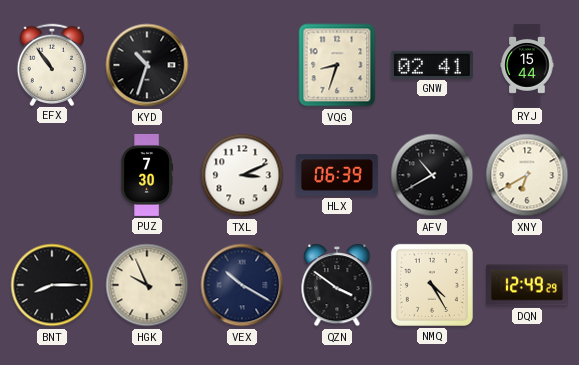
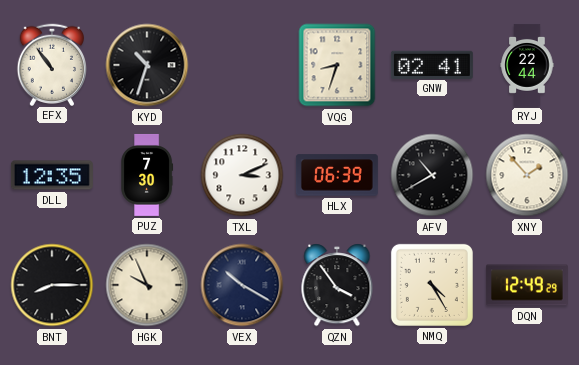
RYJ: 15:44 -> 22:44
DLL: none -> 12:35
XNY: 6:40 -> 1:53
QZN: 3:51 -> 3:54
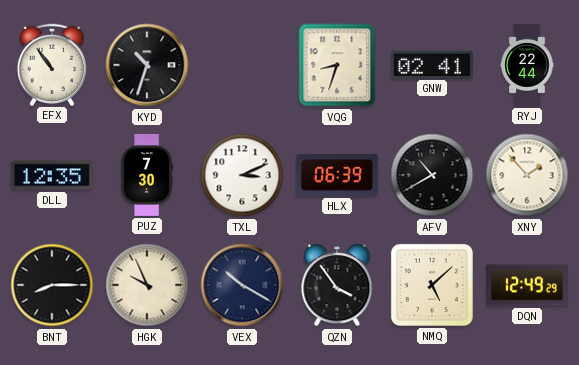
NMQ: 4:25 -> 5:08
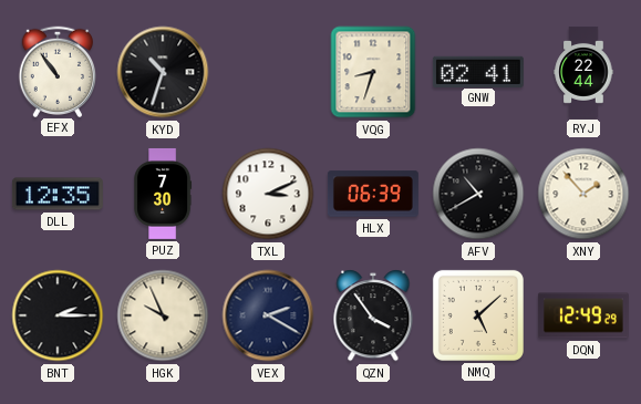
BNT: 8:15 -> 2:15
VEX: 10:20 -> 2:20
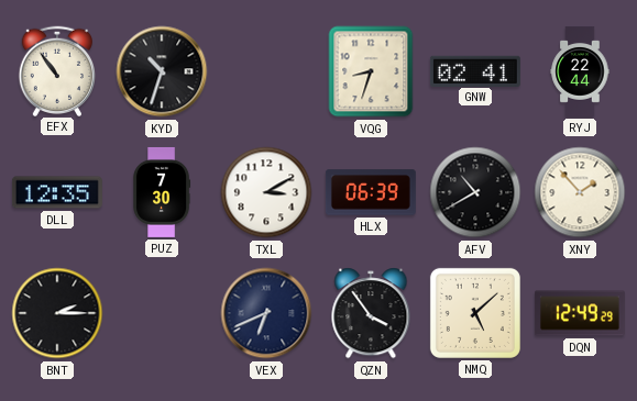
TXL: 3:11 -> 3:10
HGK: 9:56 -> none
VEX: 2:20 -> 6:41
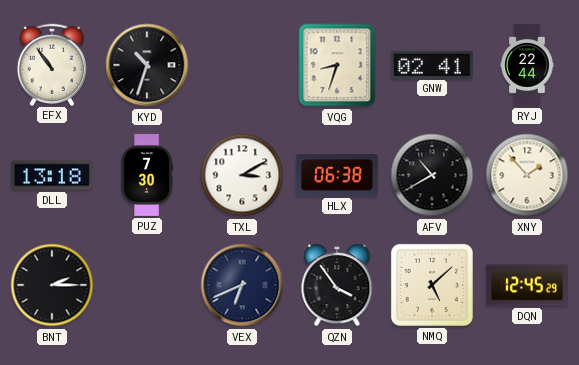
DLL: 12:35 -> 13:18
HLX: 06:39 -> 06:38
DQN: 12:49 -> 12:45
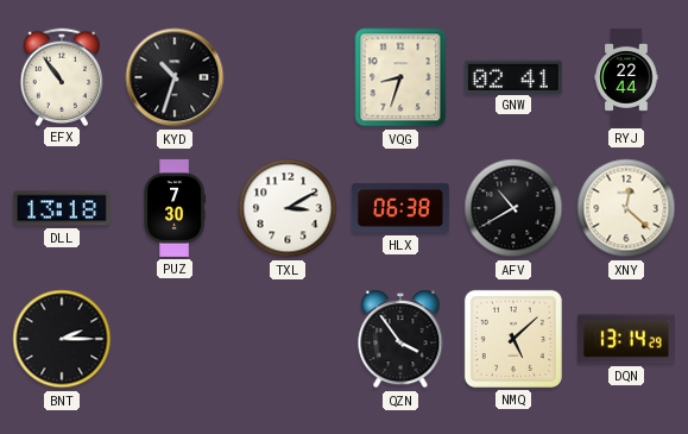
XNY: 1:53 -> 12:22
VEX: 6:41 -> none
DQN: 12:45 -> 13:14
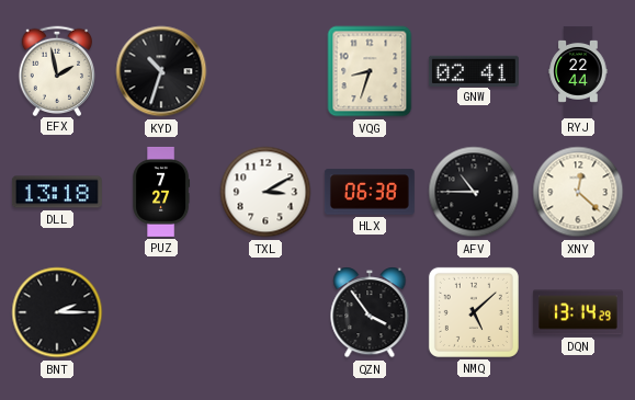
EFX: 10:54 -> 1:58
PUZ: 7:30 -> 7:27
AFV: 10:40 -> 10:45
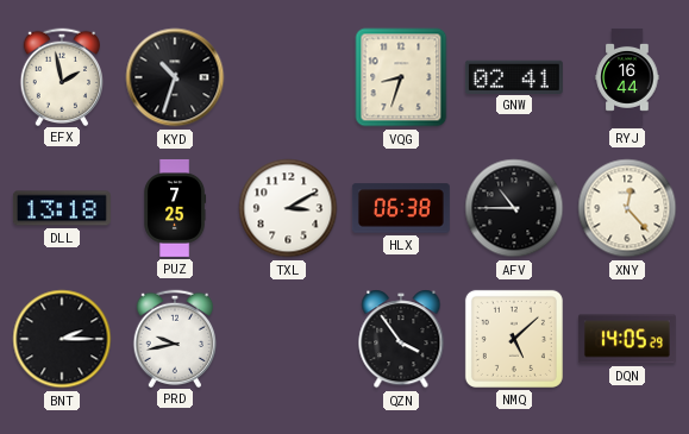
RYJ: 22:44 -> 16:44
PUZ: 7:27 -> 7:25
XNY: 12:22 -> 12:23
PRD: none -> 9:43
DQN: 13:14 -> 14:05
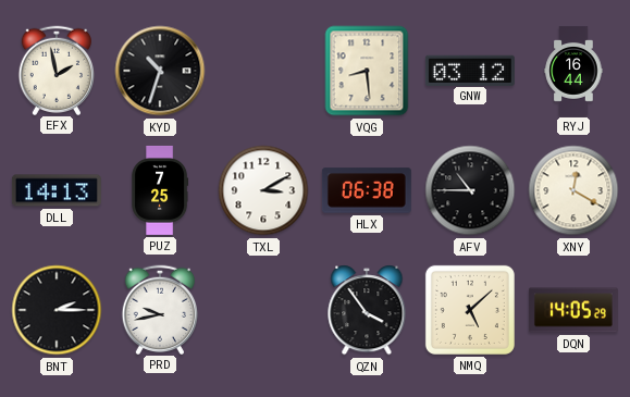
VQG: 8:33 -> 8:29
GNW: 02:41 -> 03:12
DLL: 13:18 -> 14:13
XNY: 12:23 -> 12:20
